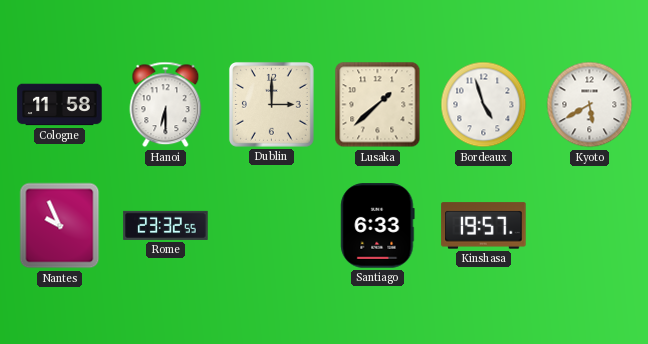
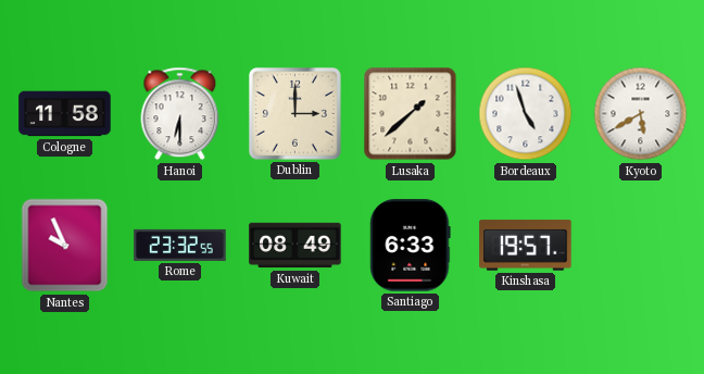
Kuwait: none -> 08:49
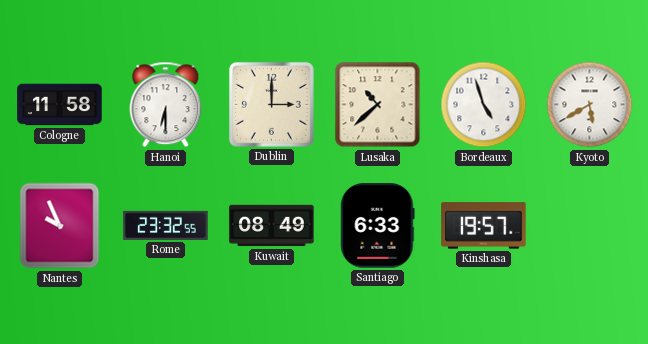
Lusaka: 1:38 -> 10:38
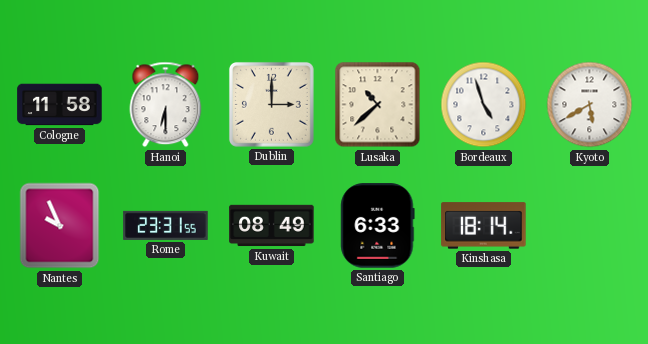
Rome: 23:32 -> 23:31
Kinshasa: 19:57 -> 18:14
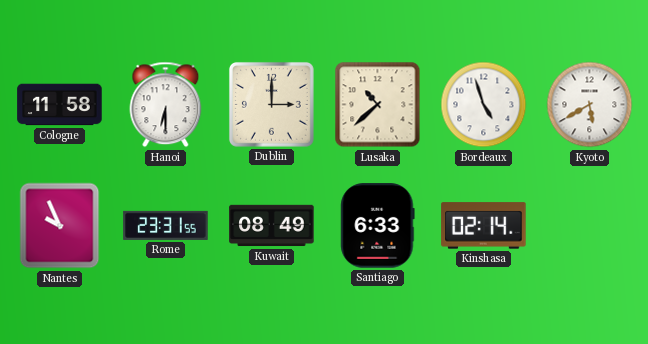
Kinshasa: 18:14 -> 02:14
